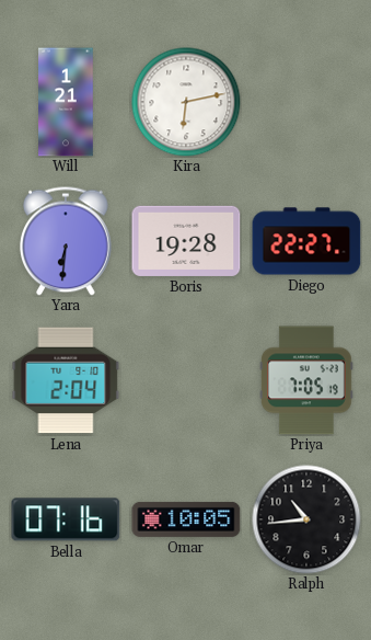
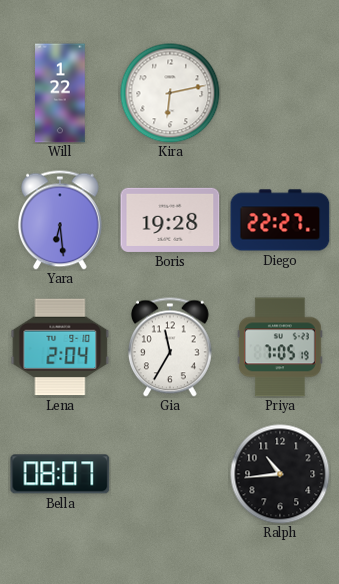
Will: 1:21 -> 1:22
Yara: 6:31 -> 6:29
Gia: none -> 11:35
Bella: 07:16 -> 08:07
Omar: 10:05 -> none
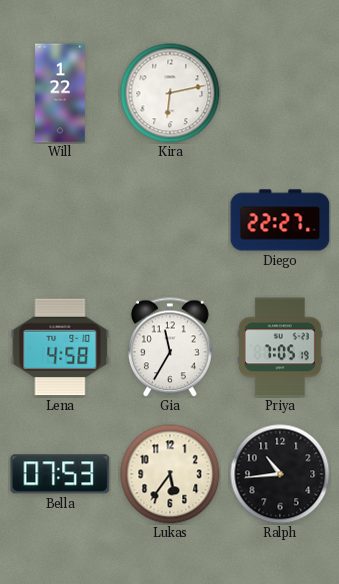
Yara: 6:29 -> none
Boris: 19:28 -> none
Lena: 2:04 -> 4:58
Bella: 08:07 -> 07:53
Lukas: none -> 5:36
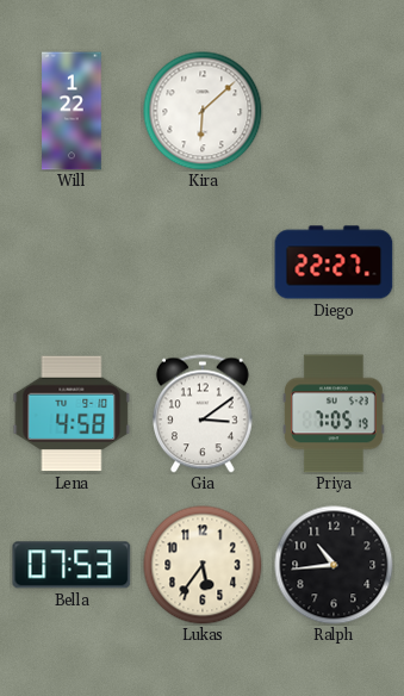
Kira: 6:13 -> 6:08
Gia: 11:35 -> 3:09
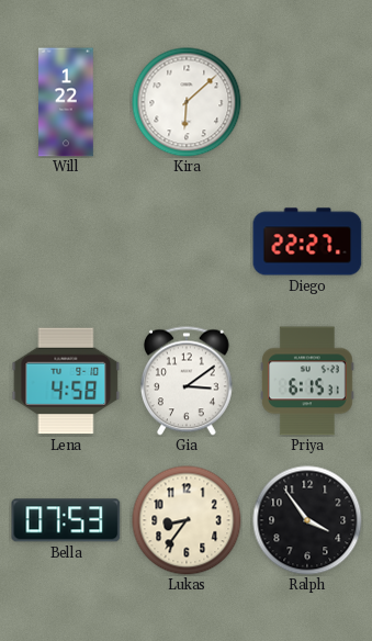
Priya: 7:05 -> 6:15
Lukas: 5:36 -> 8:36
Ralph: 10:44 -> 3:54
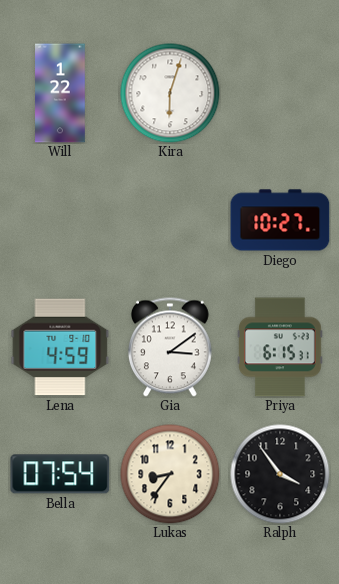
Kira: 6:08 -> 6:03
Diego: 22:27 -> 10:27
Lena: 4:58 -> 4:59
Bella: 07:53 -> 07:54
